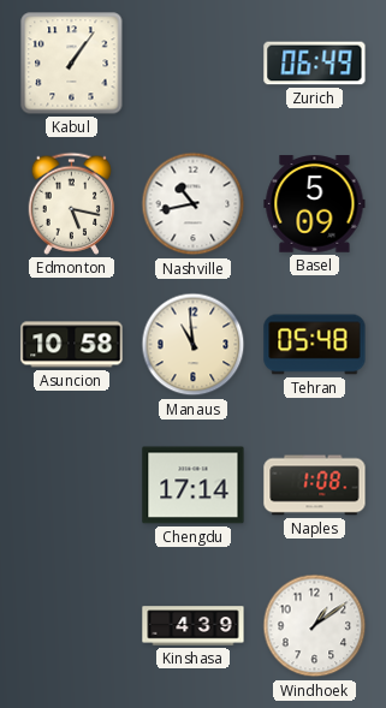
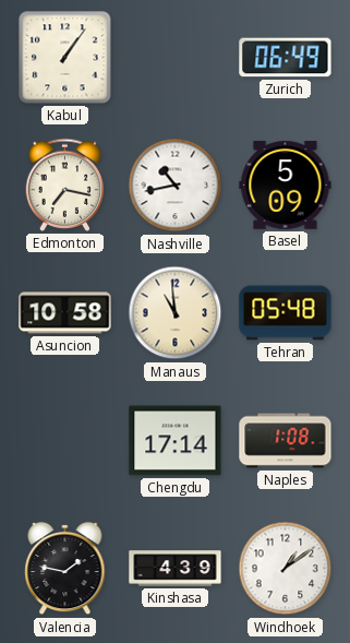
Edmonton: 5:17 -> 7:17
Valencia: none -> 1:47
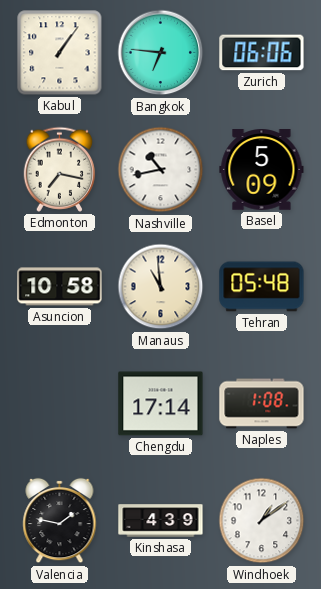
Bangkok: none -> 6:46
Zurich: 06:49 -> 06:06
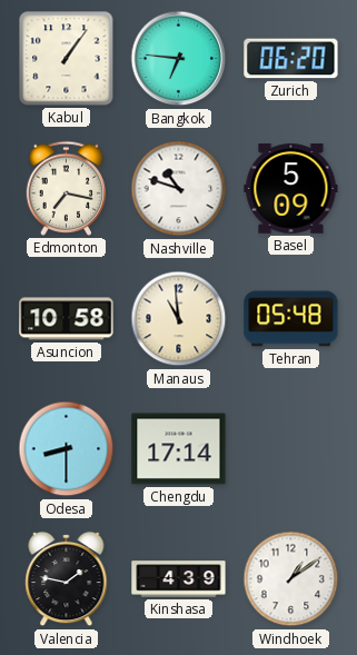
Zurich: 06:06 -> 06:20
Nashville: 10:43 -> 10:48
Odesa: none -> 8:30
Naples: 1:08 -> none
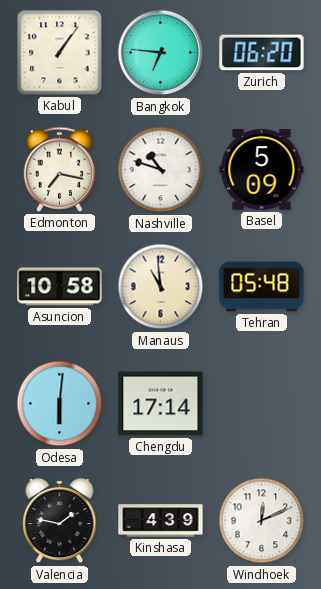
Odesa: 8:30 -> 6:01
Windhoek: 1:09 -> 12:11
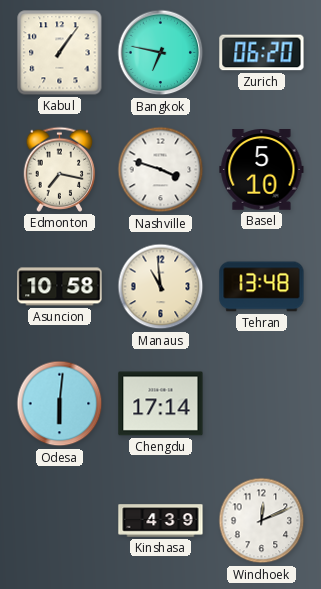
Bangkok: 6:46 -> 6:47
Nashville: 10:48 -> 3:48
Basel: 5:09 -> 5:10
Tehran: 05:48 -> 13:48
Valencia: 1:47 -> none
